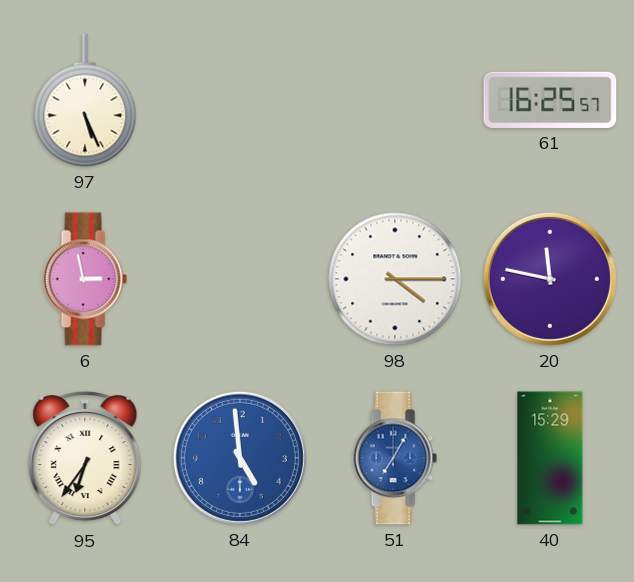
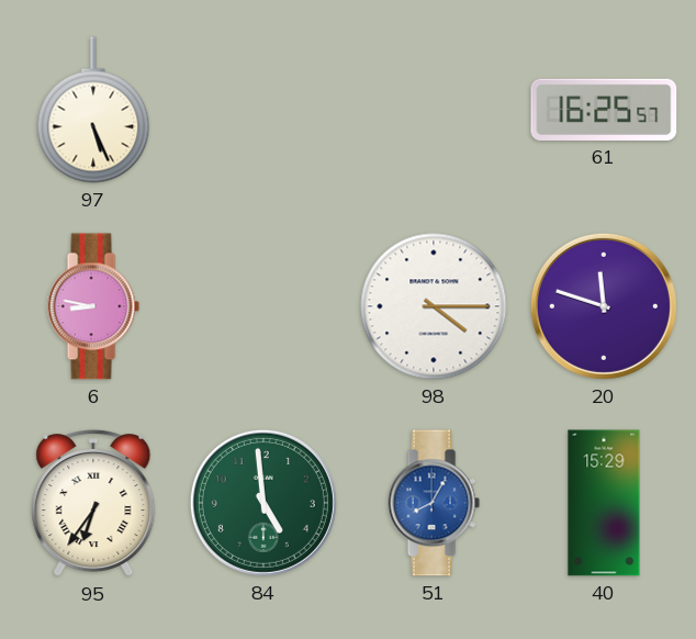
6: 2:58 -> 8:47
20: 11:47 -> 11:48
84 dial: blue -> green
51: 7:05 -> 8:05
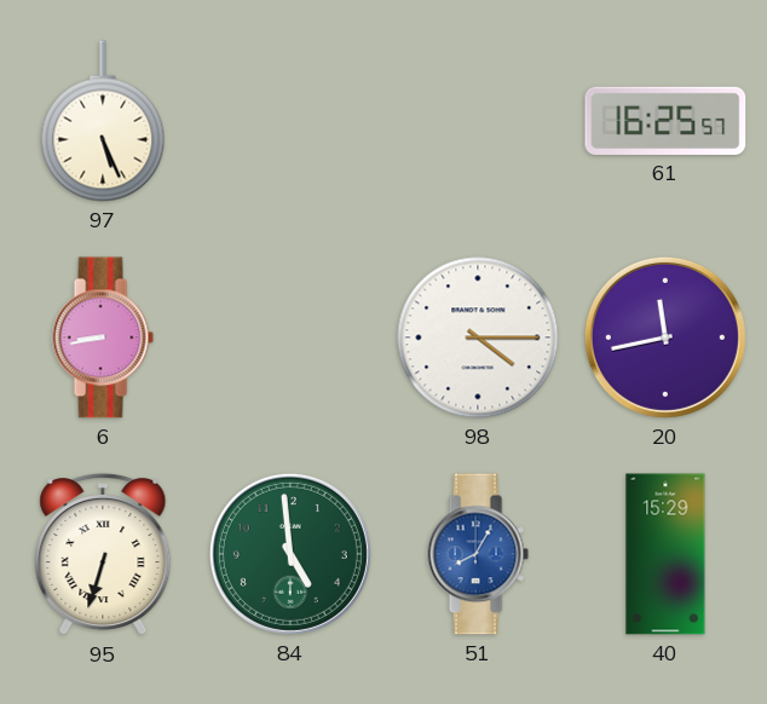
6: 8:47 -> 8:43
20: 11:48 -> 11:43
95: 6:36 -> 6:33
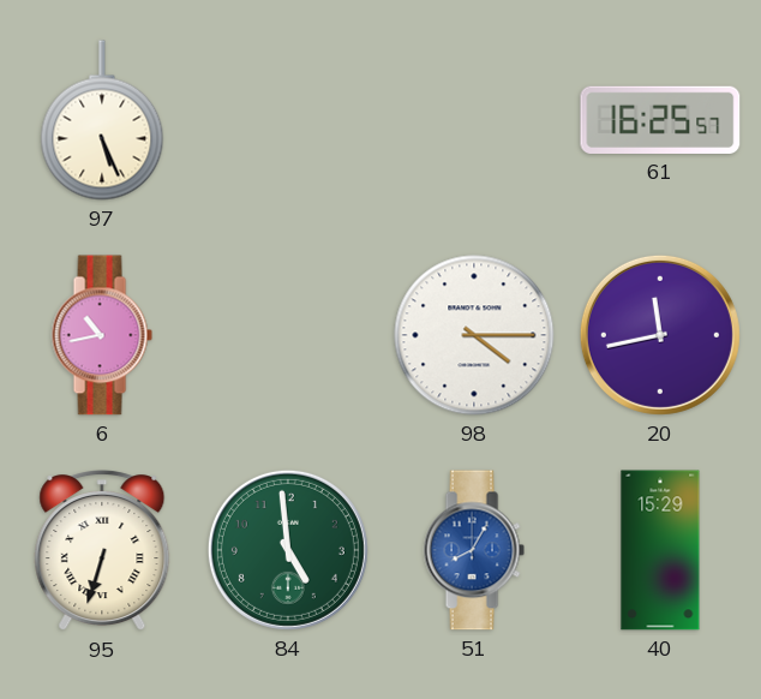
6: 8:43 -> 10:43
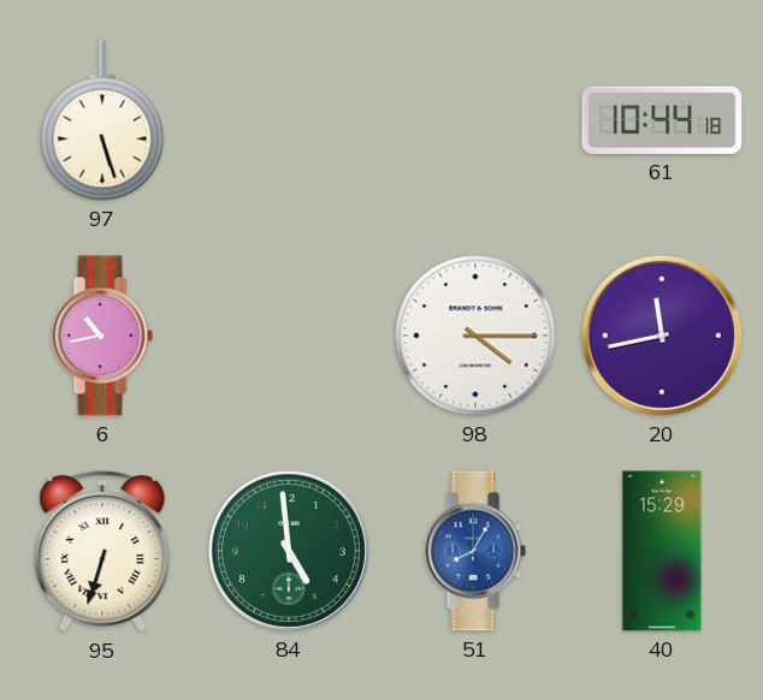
97: 5:26 -> 5:27
61: 16:25 -> 10:44
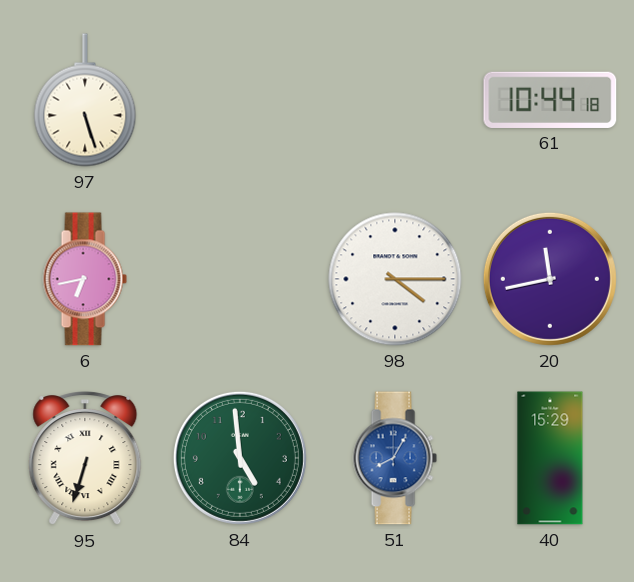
6: 10:43 -> 6:43
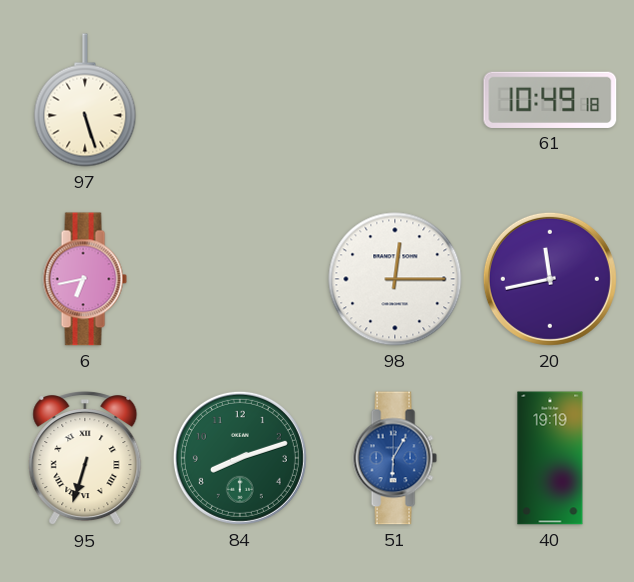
61: 10:44 -> 10:49
98: 4:15 -> 12:15
84: 4:59 -> 8:12
51: 8:05 -> 6:05
40: 15:29 -> 19:19
